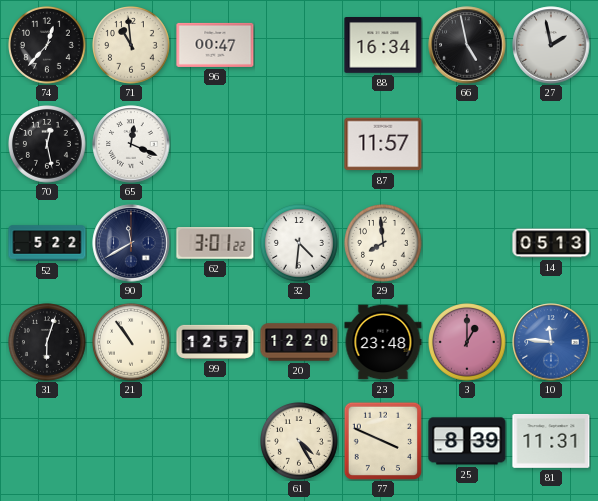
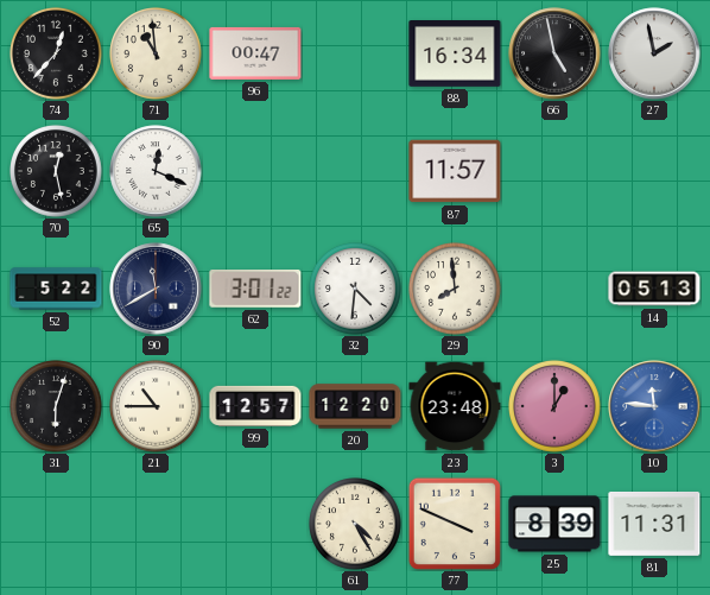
21: 10:54 -> 10:45
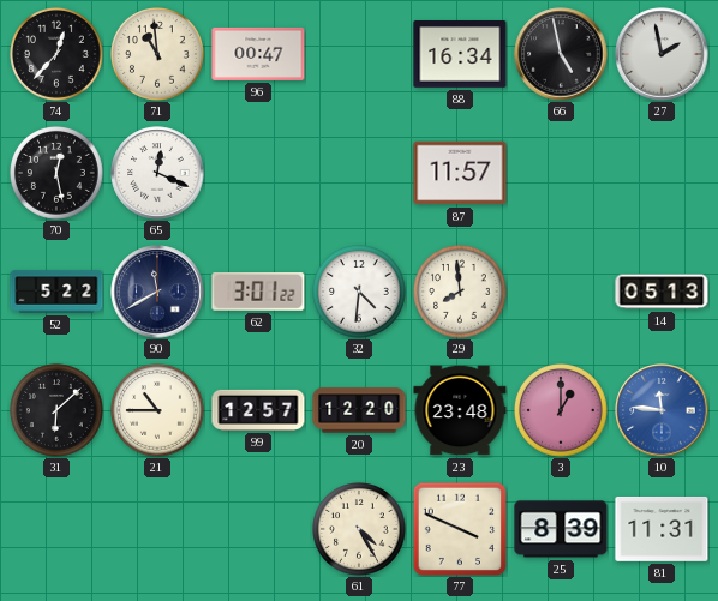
31: 6:03 -> 6:08
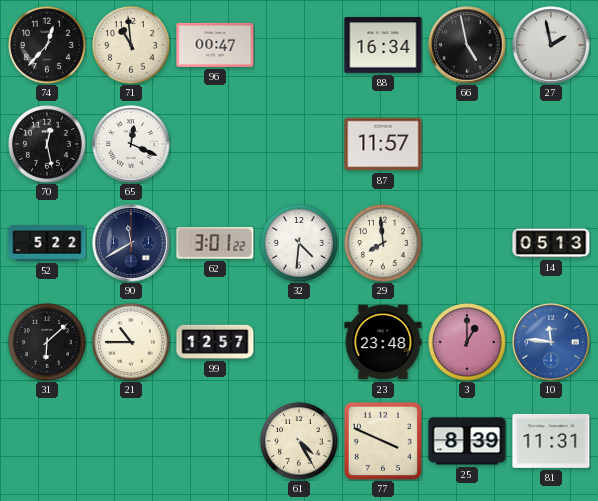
20: 12:20 -> none
